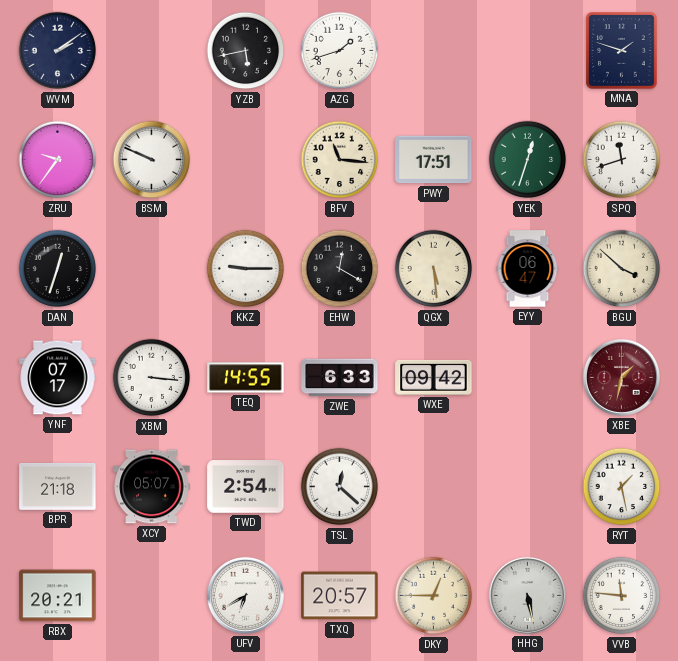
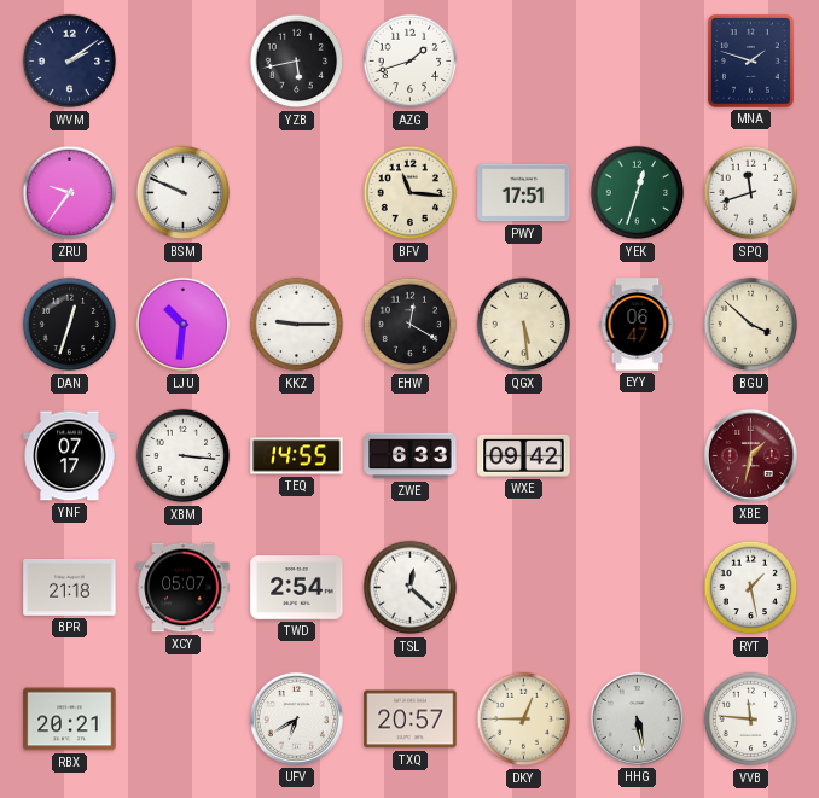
LJU: none -> 10:31
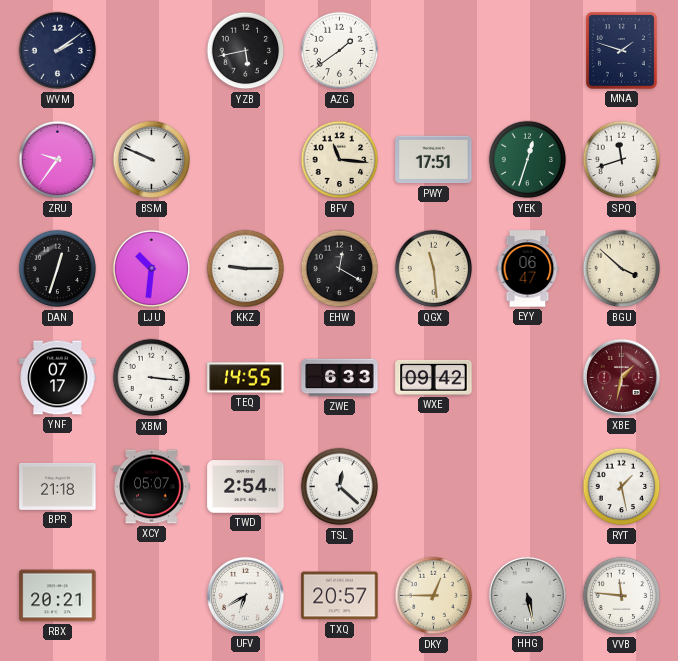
AZG: 1:42 -> 1:39
QGX: 5:29 -> 11:29
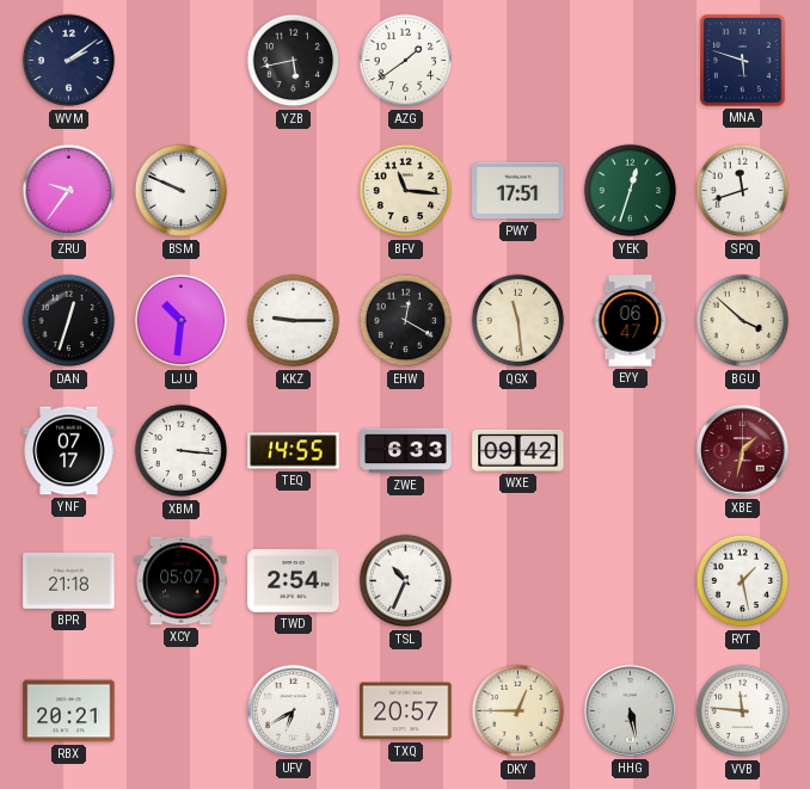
MNA: 1:48 -> 5:48
TSL: 12:22 -> 10:34
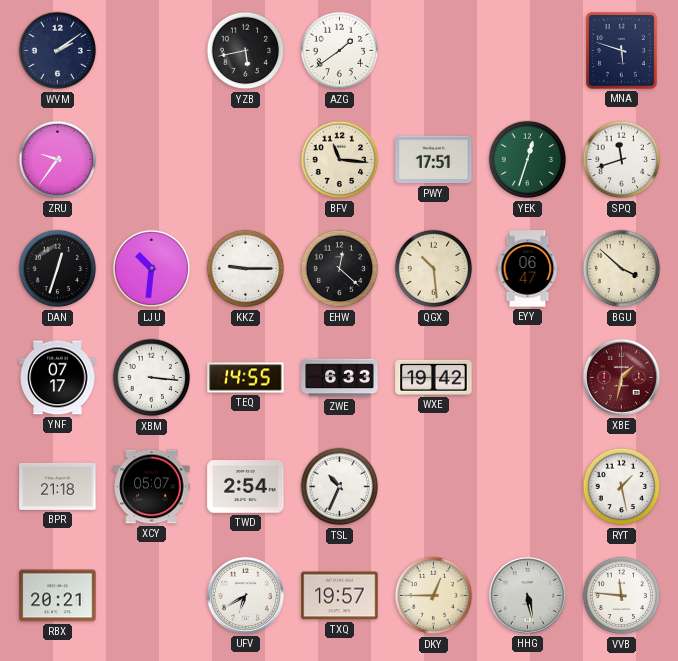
BSM: 9:49 -> none
EHW: 12:20 -> 12:22
QGX: 11:29 -> 10:29
WXE: 09:42 -> 19:42
TXQ: 20:57 -> 19:57
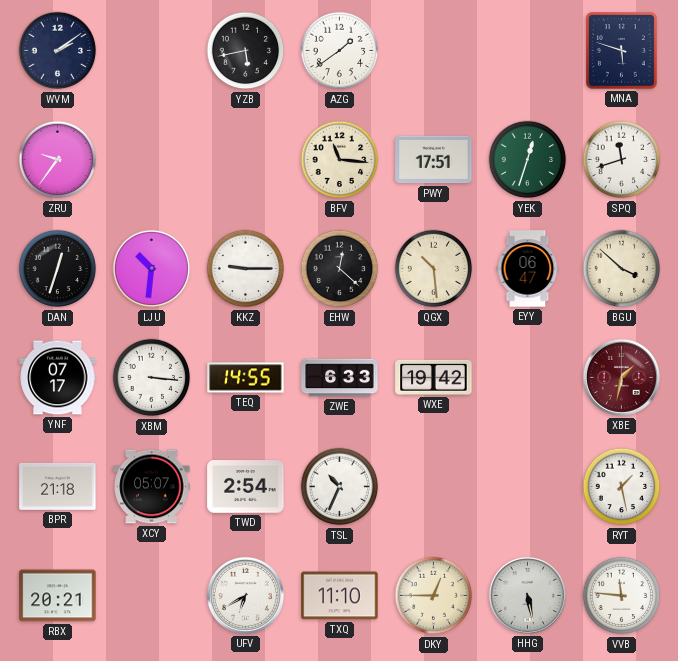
TXQ: 19:57 -> 11:10
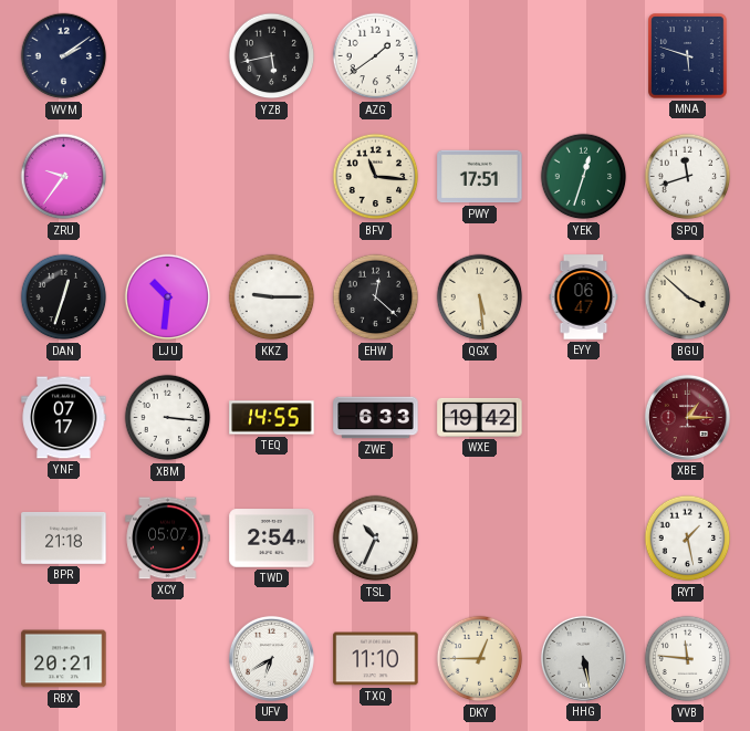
QGX: 10:29 -> 5:29
XBE: 1:32 -> 1:15
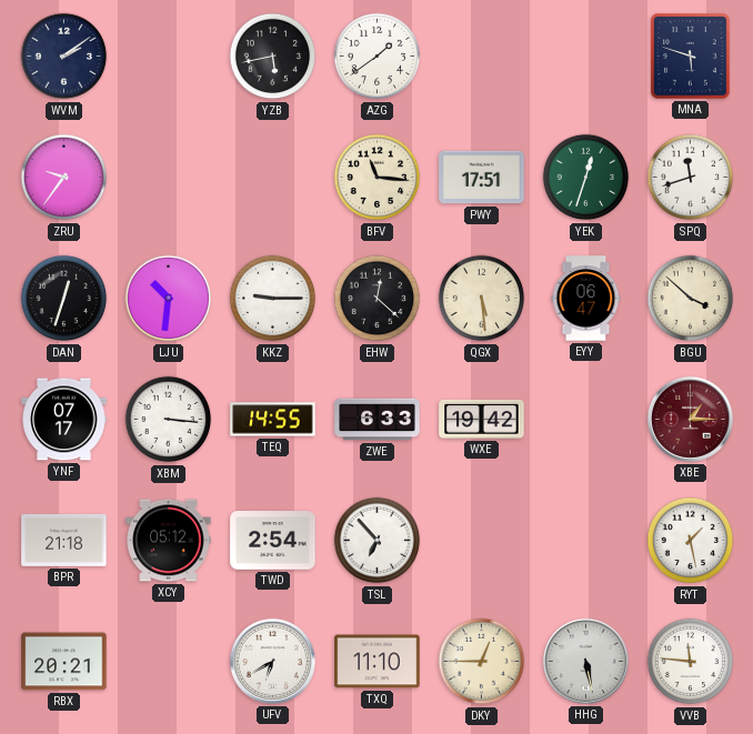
XCY: 05:07 -> 05:12
TSL: 10:34 -> 6:53
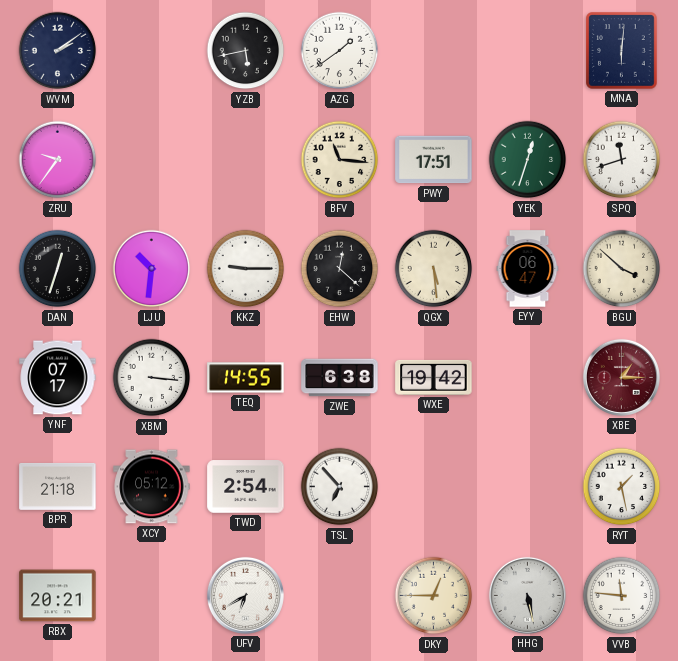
MNA: 5:48 -> 6:01
ZWE: 6:33 -> 6:38
TXQ: 11:10 -> none
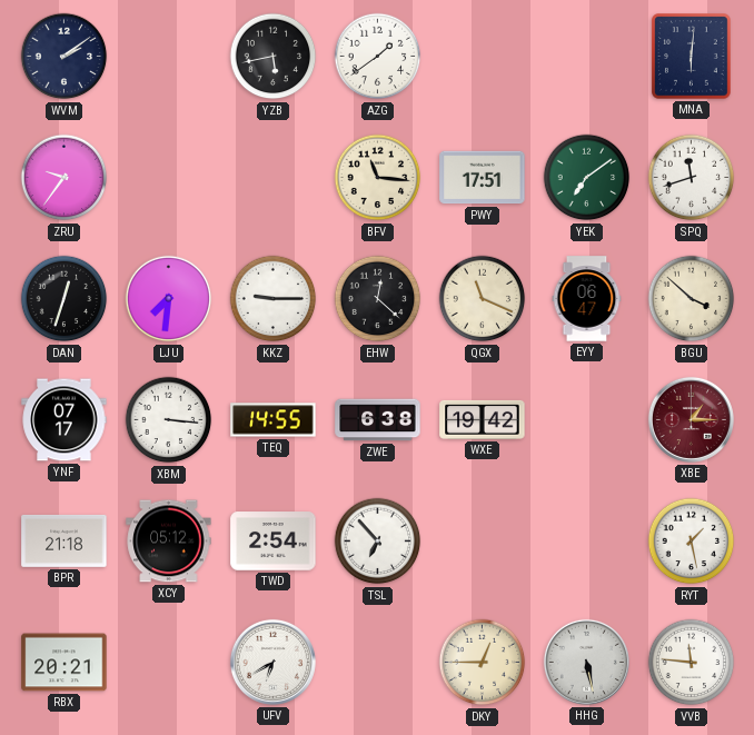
YEK: 12:33 -> 7:09
LJU: 10:31 -> 7:31
QGX: 5:29 -> 11:19
